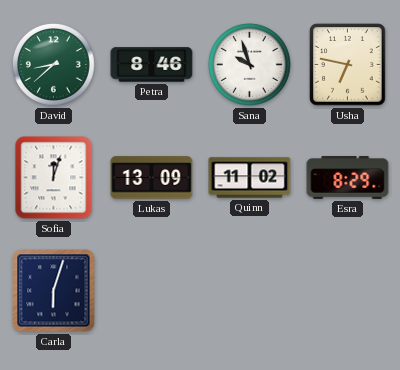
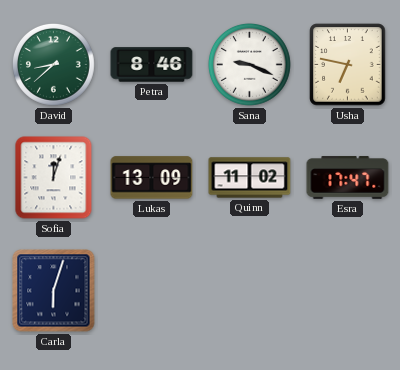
Sana: 9:57 -> 9:19
Esra: 8:29 -> 17:47
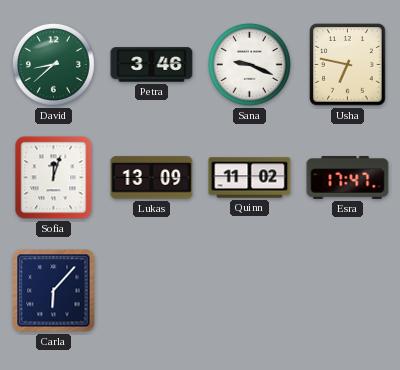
Petra: 8:46 -> 3:46
Carla: 6:03 -> 6:07
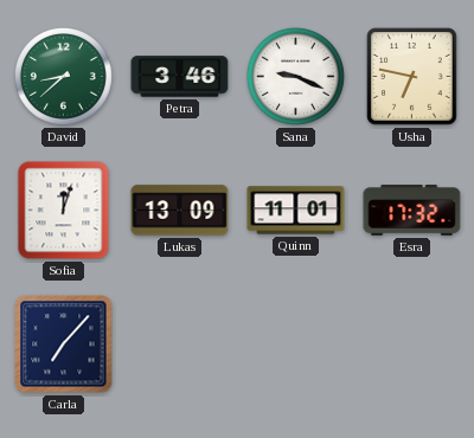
Quinn: 11:02 -> 11:01
Esra: 17:47 -> 17:32
Carla: 6:07 -> 7:07
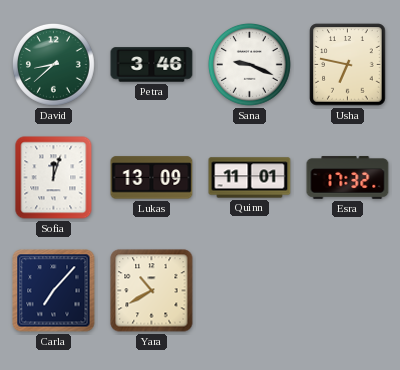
Yara: none -> 10:40
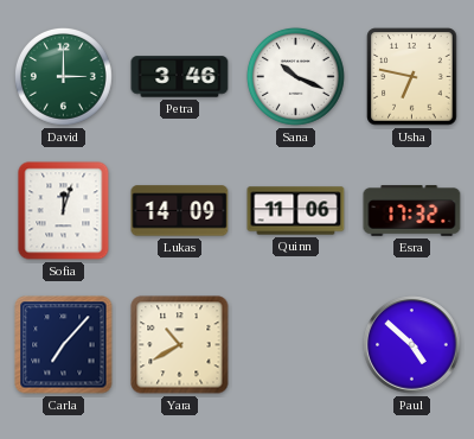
David: 8:38 -> 3:00
Sana: 9:19 -> 10:19
Lukas: 13:09 -> 14:09
Quinn: 11:01 -> 11:06
Paul: none -> 4:52
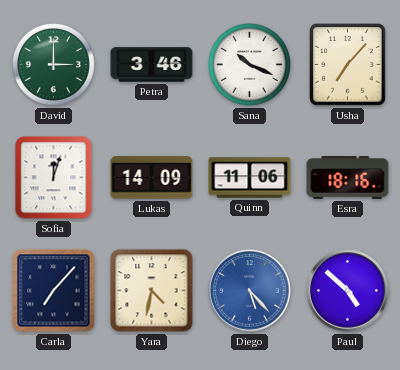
Usha: 6:47 -> 7:07
Esra: 17:32 -> 18:16
Yara: 10:40 -> 4:32
Diego: none -> 5:23
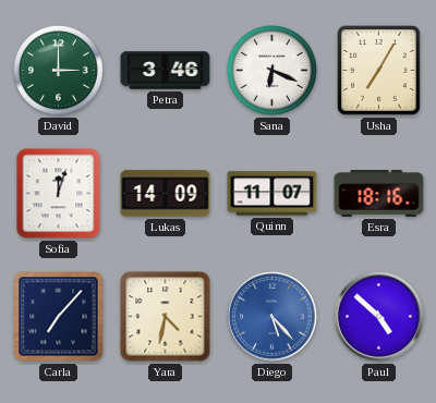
Sana: 10:19 -> 6:19
Usha: 7:07 -> 7:05
Quinn: 11:06 -> 11:07
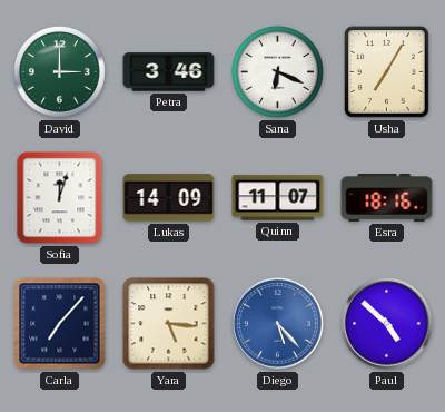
Yara: 4:32 -> 5:16
